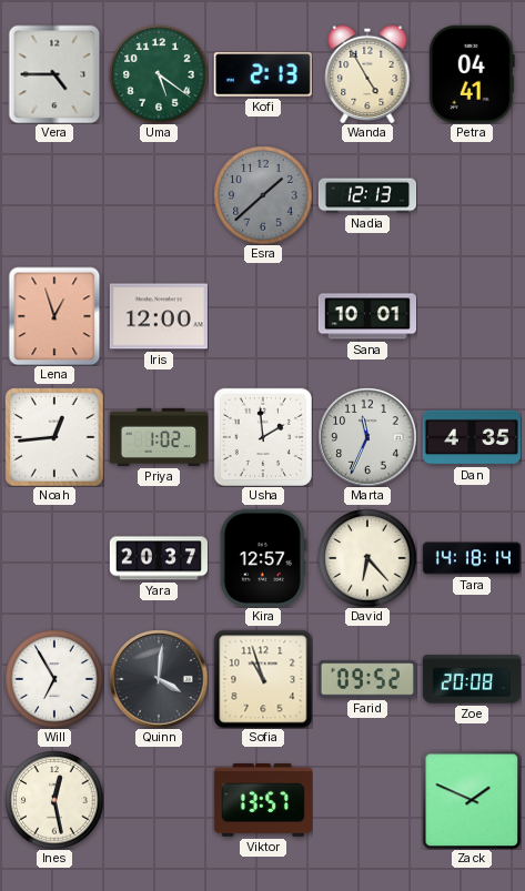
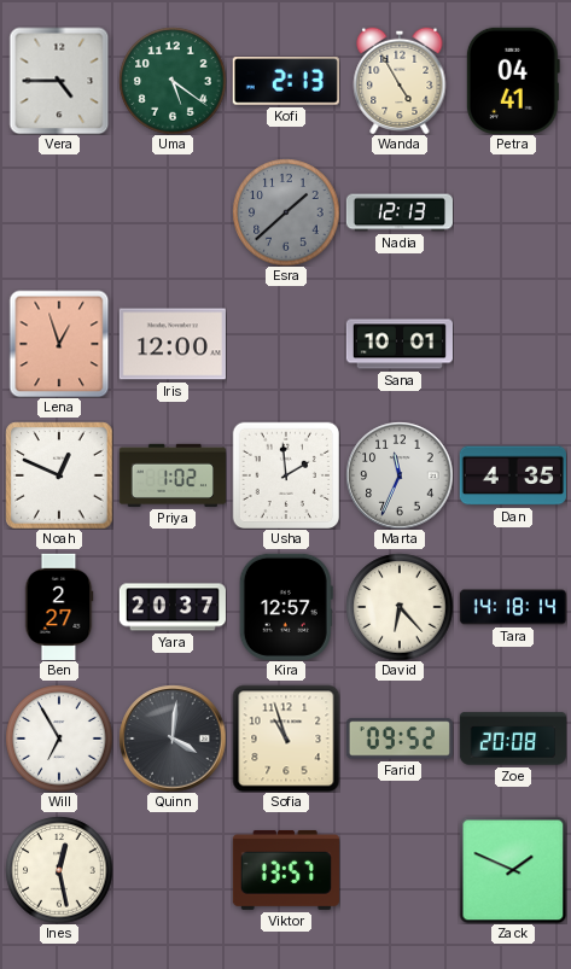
Noah: 12:44 -> 12:49
Ben: none -> 2:27
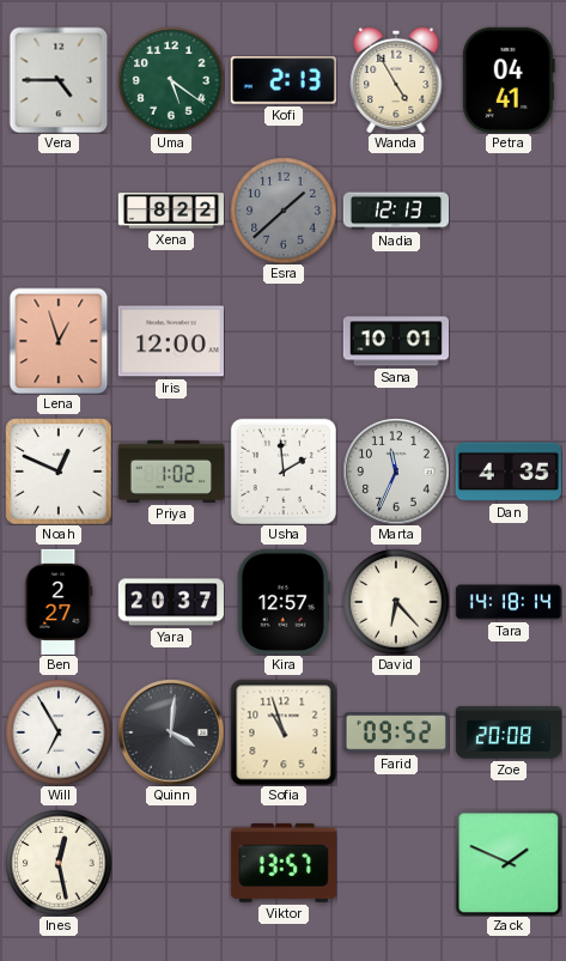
Xena: none -> 8:22
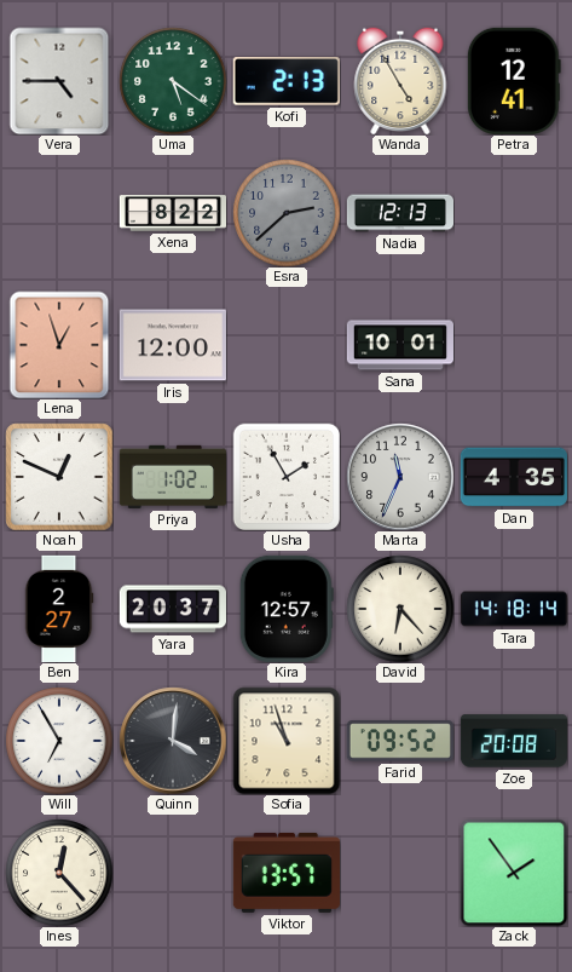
Petra: 04:41 -> 12:41
Esra: 1:38 -> 2:38
Usha: 1:59 -> 1:55
Ines: 12:28 -> 12:23
Zack: 1:49 -> 1:54
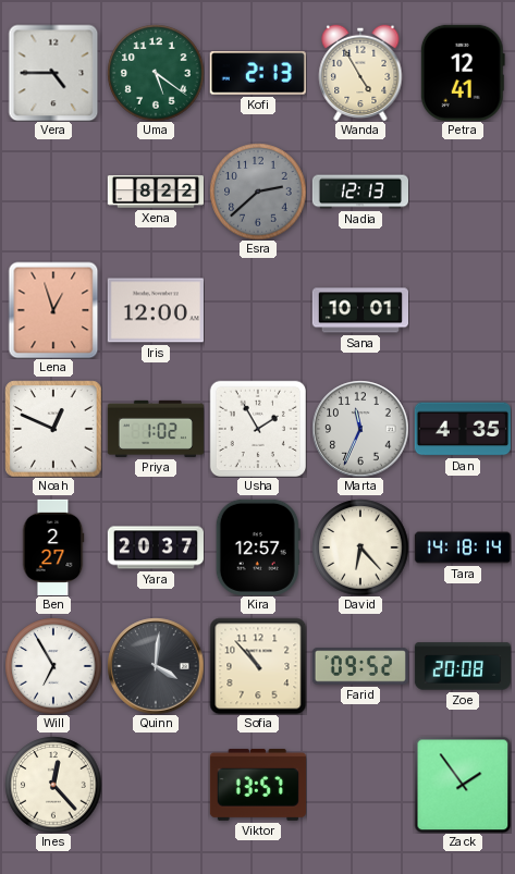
Sofia: 10:57 -> 10:53
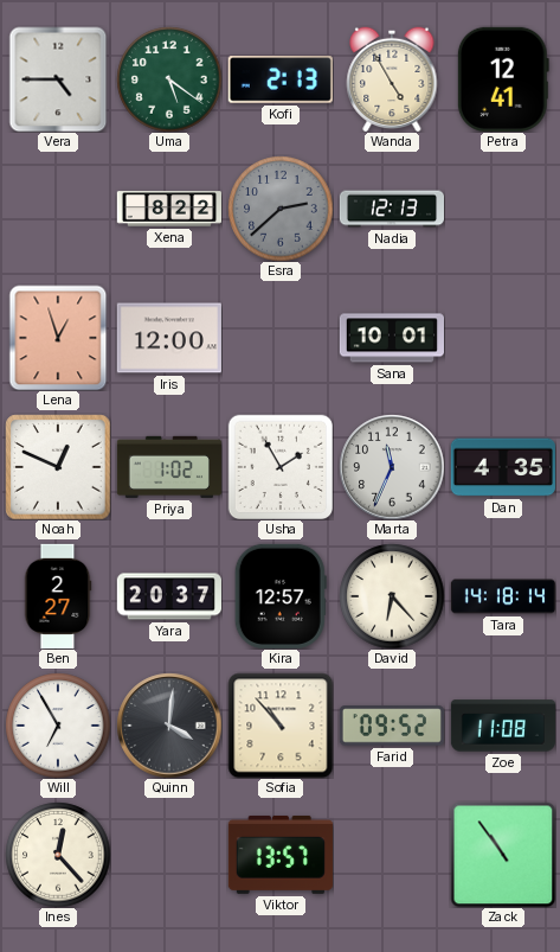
Zoe: 20:08 -> 11:08
Zack: 1:54 -> 10:54
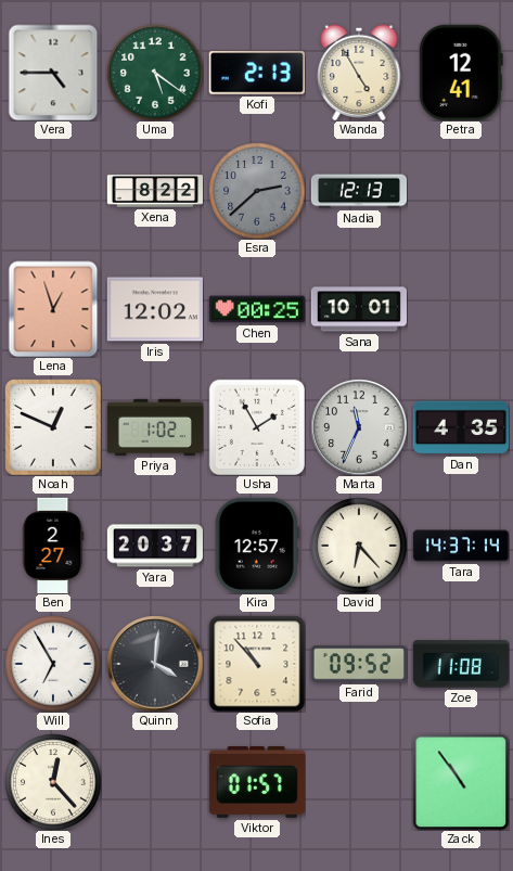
Iris: 12:00 -> 12:02
Chen: none -> 00:25
Tara: 14:18 -> 14:37
Viktor: 13:57 -> 01:57
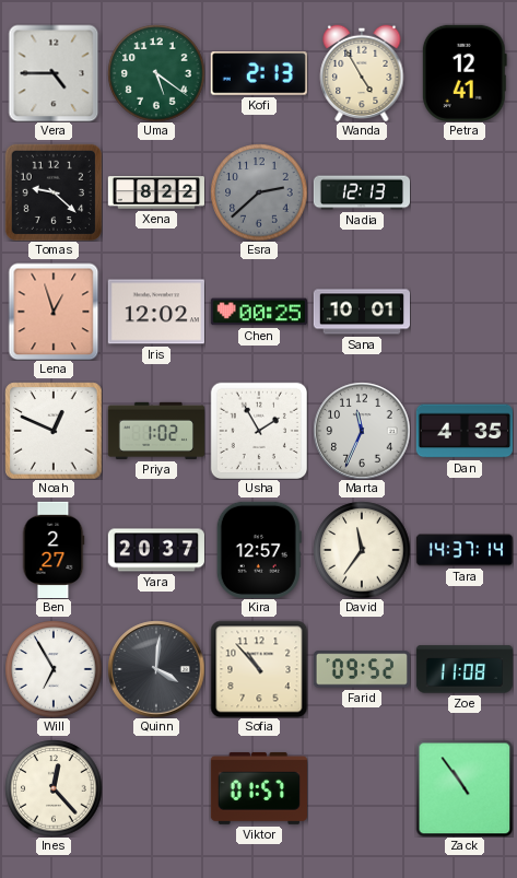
Tomas: none -> 9:22
David: 6:23 -> 11:36
